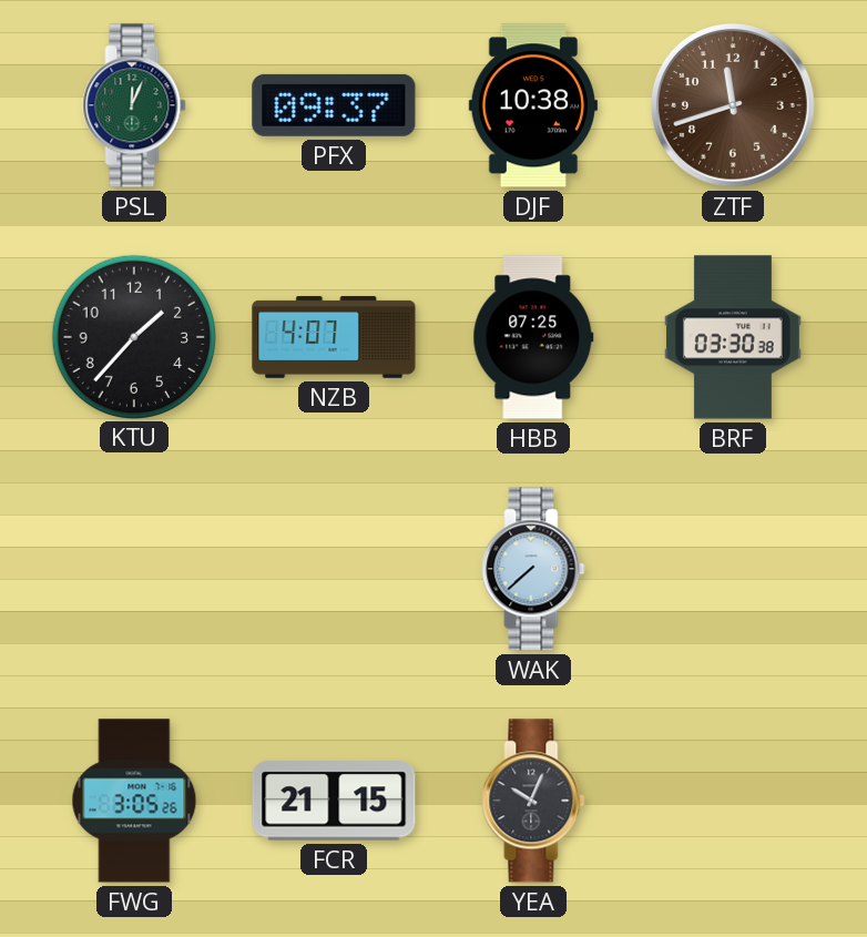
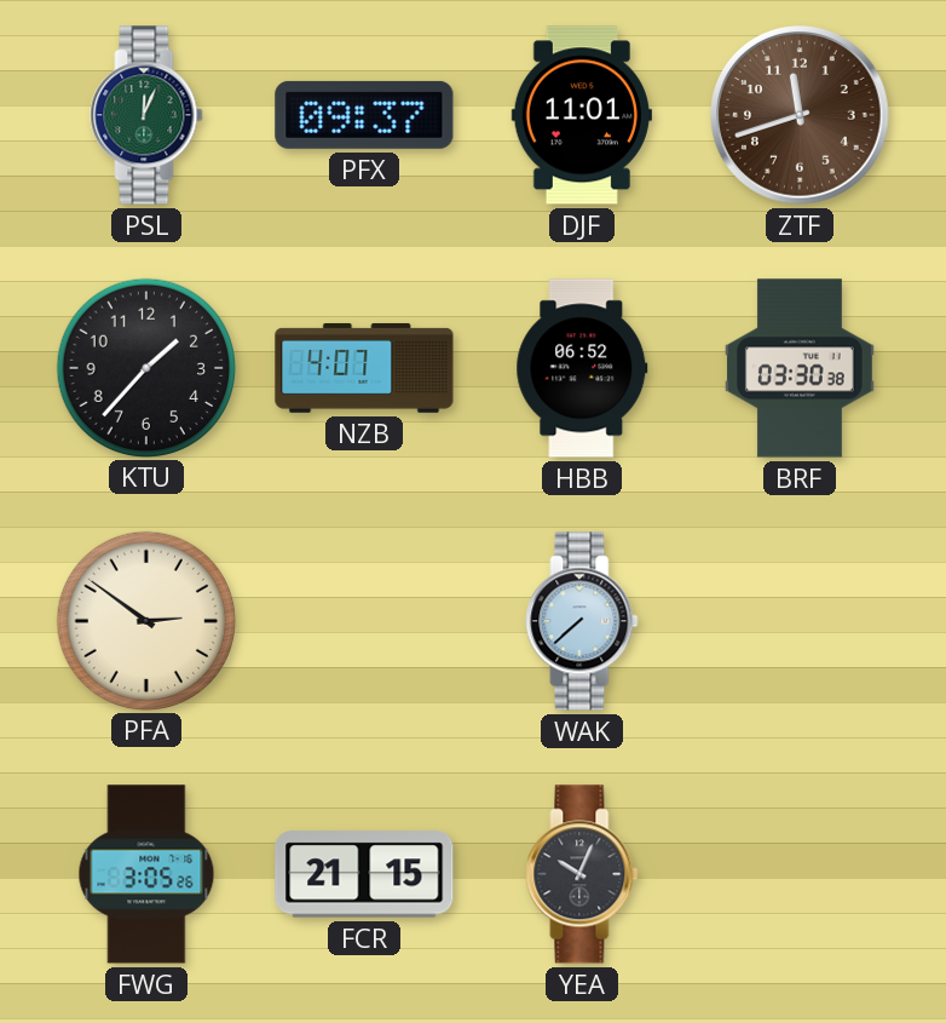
DJF: 10:38 -> 11:01
HBB: 07:25 -> 06:52
PFA: none -> 2:51
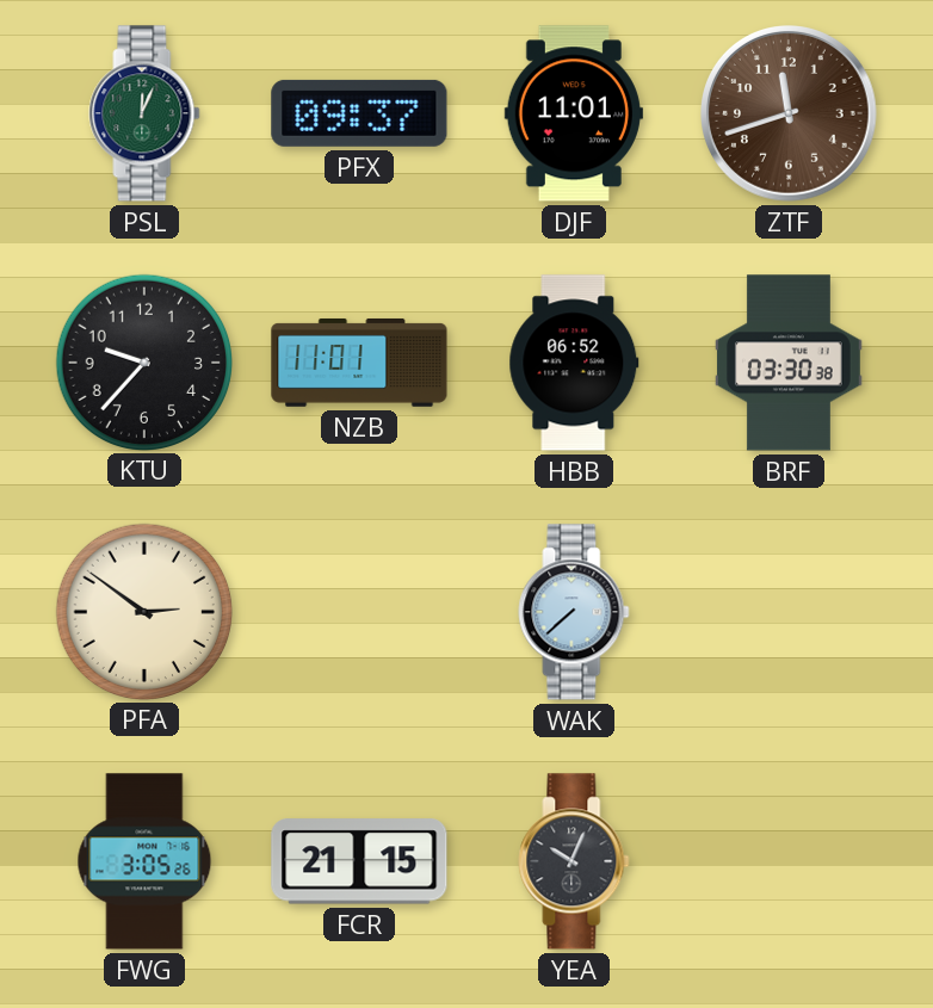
KTU: 1:37 -> 9:37
NZB: 4:07 -> 11:01
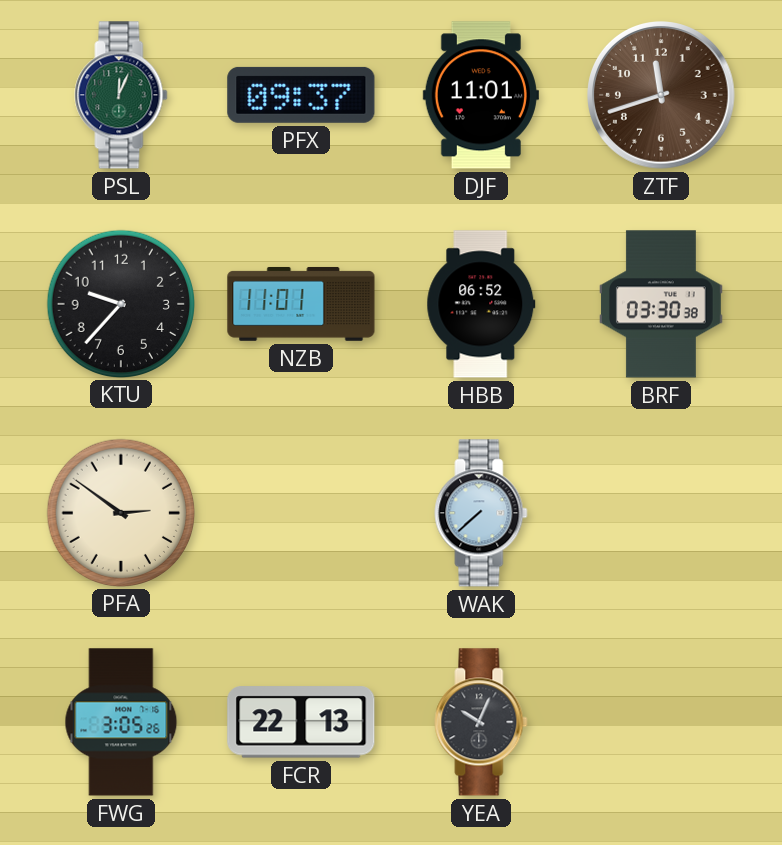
FCR: 21:15 -> 22:13
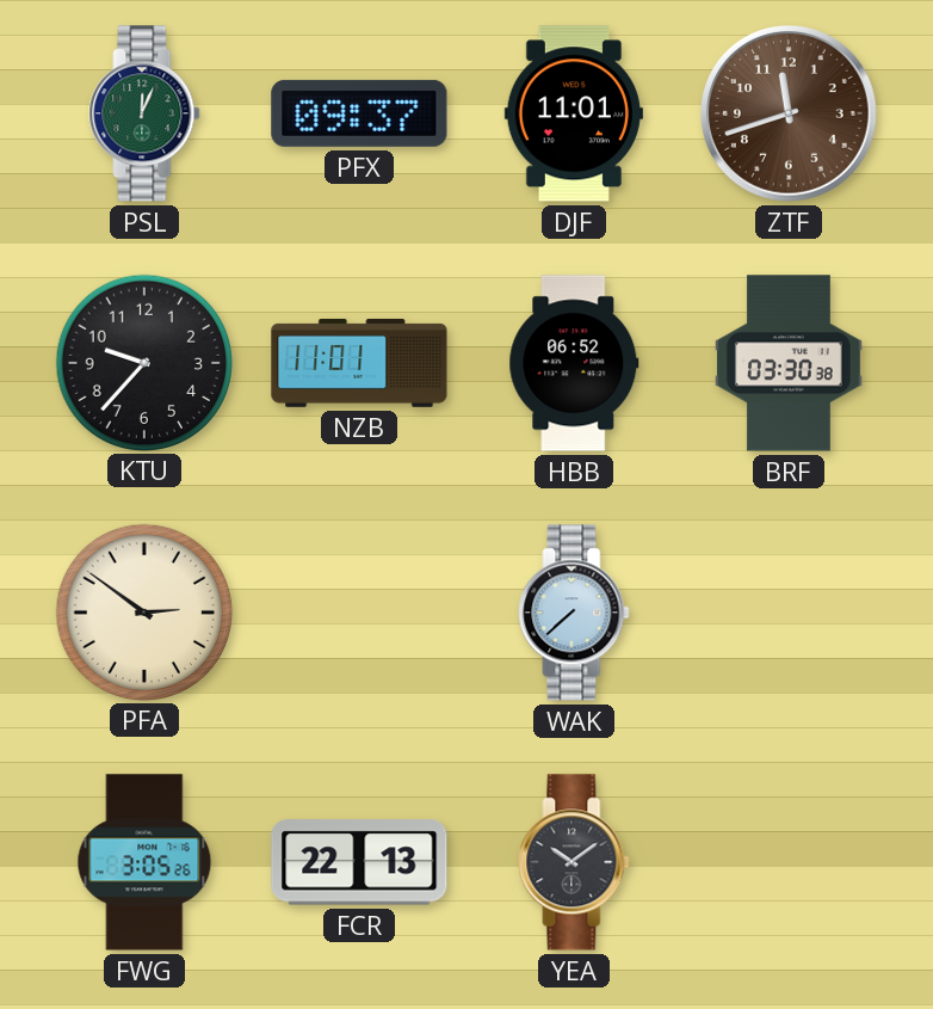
YEA: 10:04 -> 10:09
